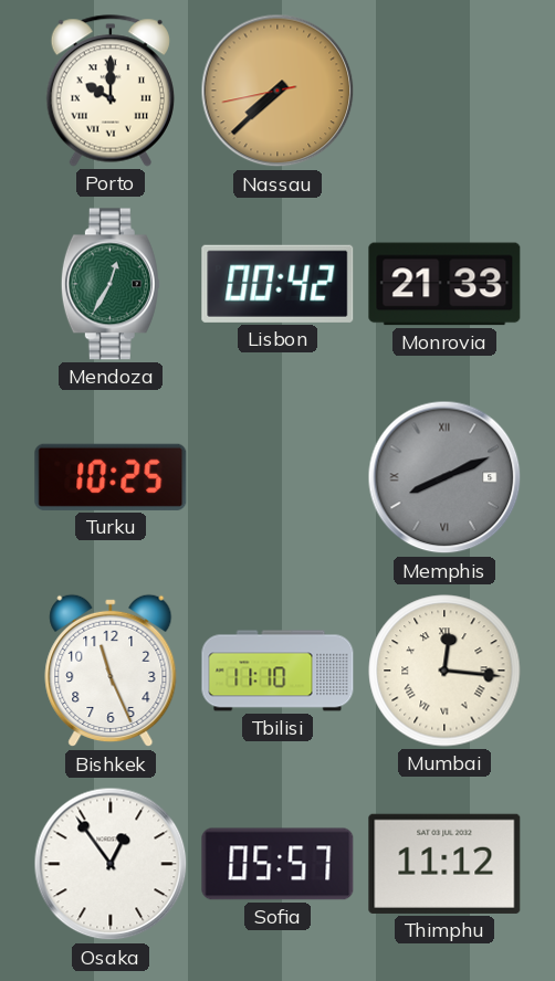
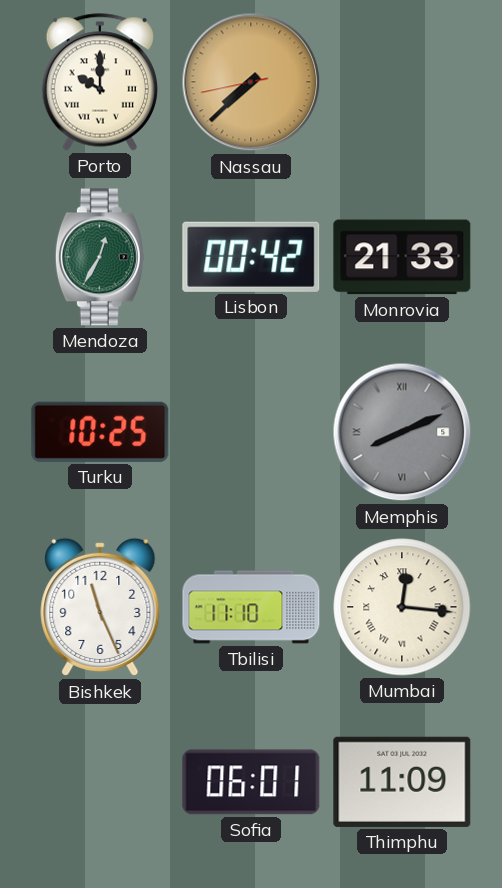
Osaka: 12:54 -> none
Sofia: 05:57 -> 06:01
Thimphu: 11:12 -> 11:09
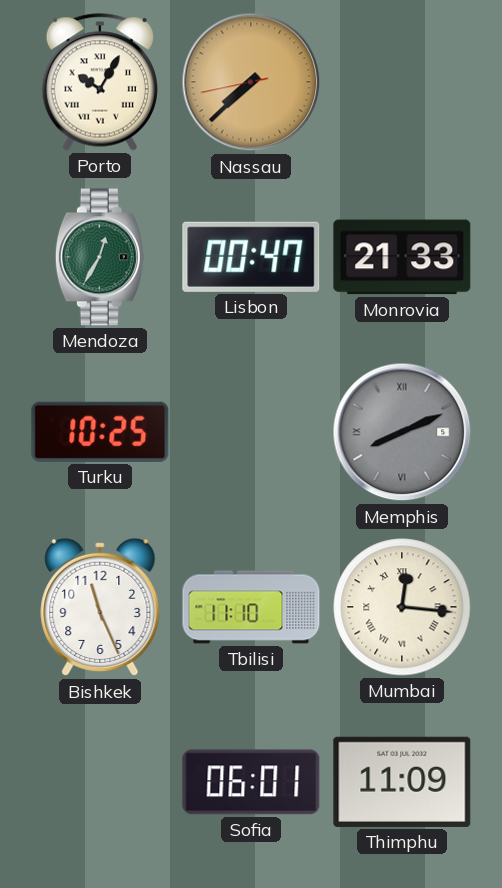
Porto: 10:00 -> 10:05
Lisbon: 00:42 -> 00:47
